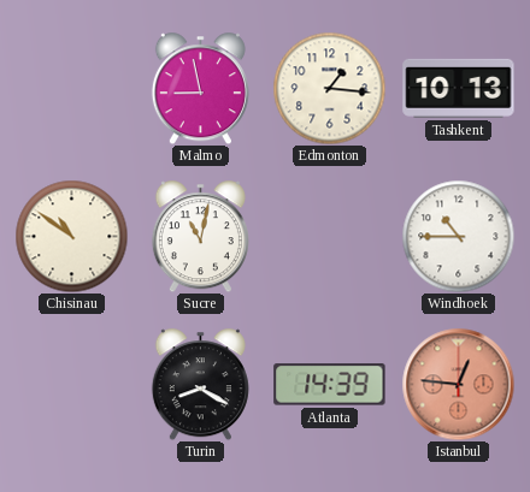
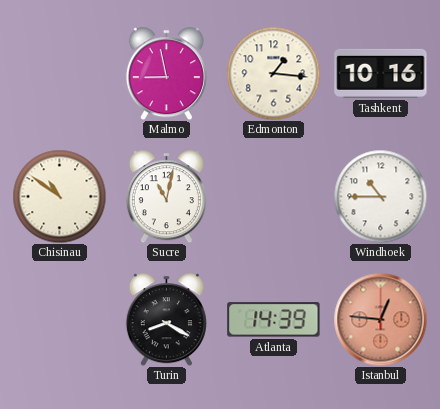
Tashkent: 10:13 -> 10:16
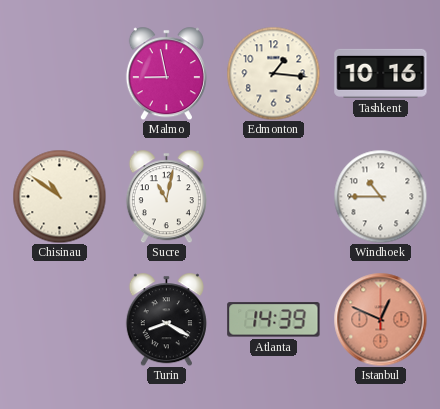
Istanbul: 12:46 -> 12:49
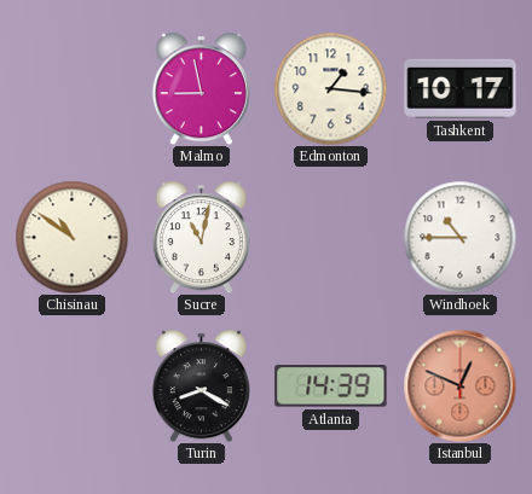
Tashkent: 10:16 -> 10:17
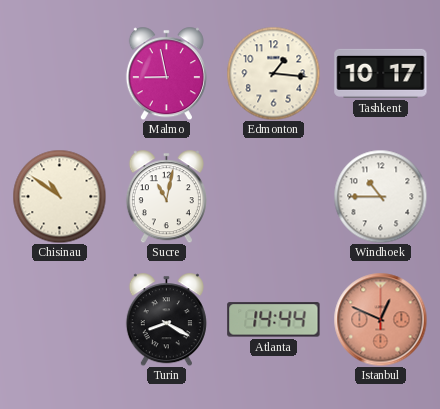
Atlanta: 14:39 -> 14:44
